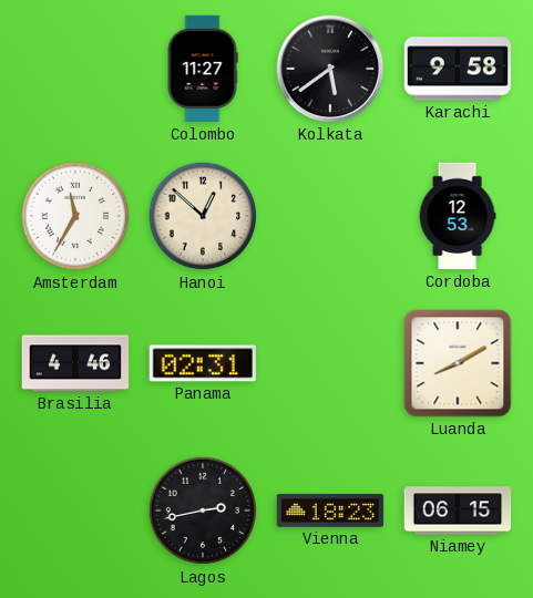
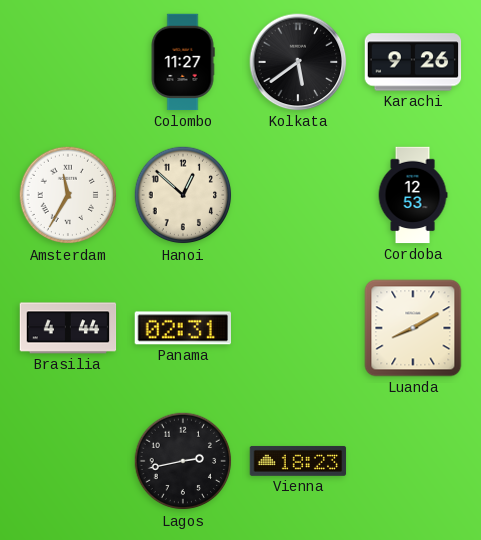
Karachi: 9:58 -> 9:26
Brasilia: 4:46 -> 4:44
Niamey: 06:15 -> none
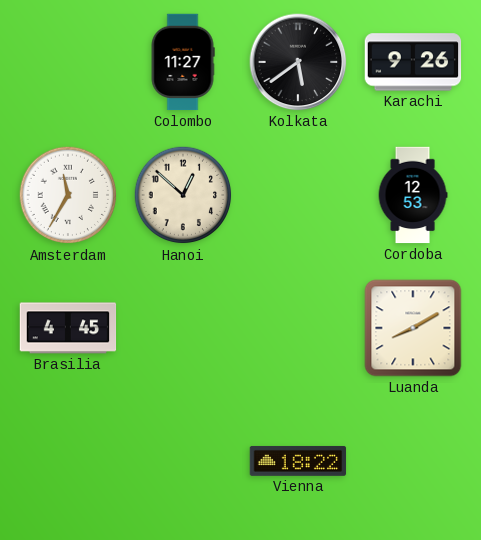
Brasilia: 4:44 -> 4:45
Panama: 02:31 -> none
Lagos: 2:43 -> none
Vienna: 18:23 -> 18:22
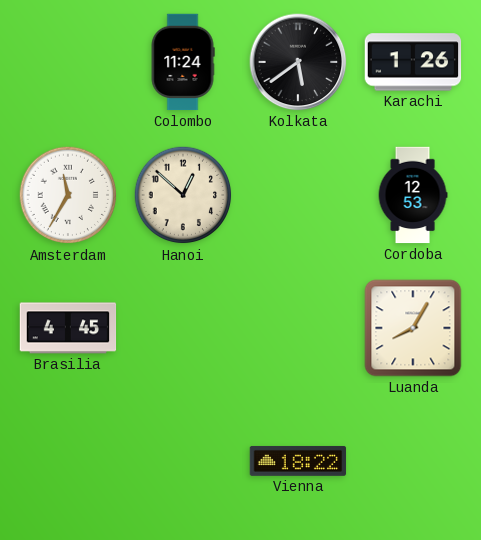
Colombo: 11:27 -> 11:24
Karachi: 9:26 -> 1:26
Luanda: 8:10 -> 8:05
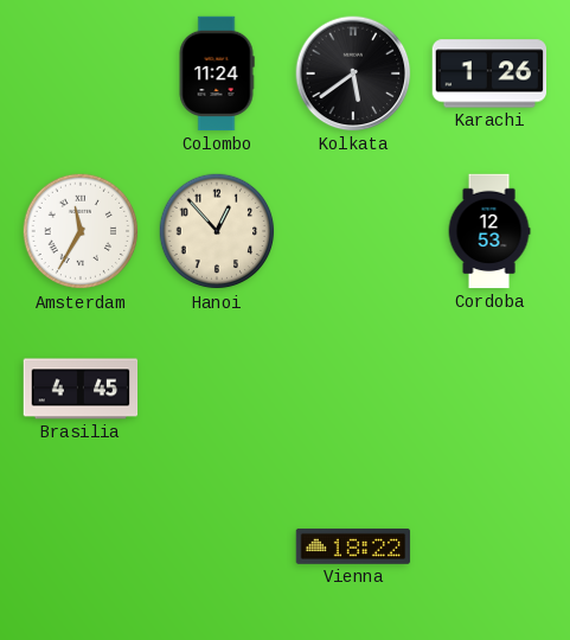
Hanoi: 12:52 -> 12:53
Luanda: 8:05 -> none
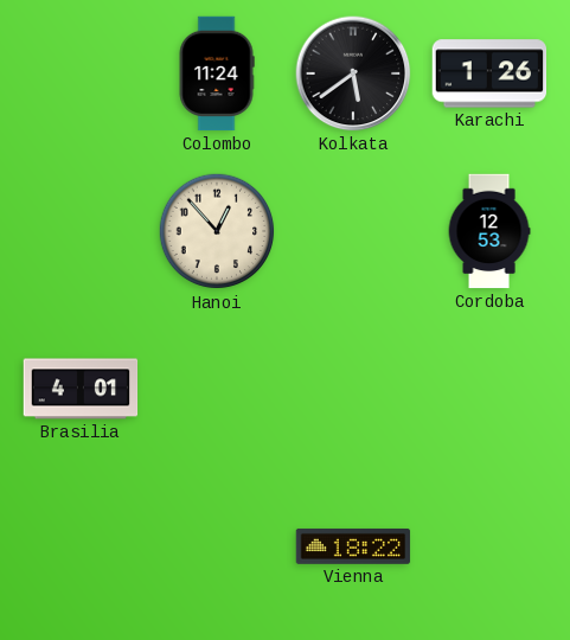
Amsterdam: 11:35 -> none
Brasilia: 4:45 -> 4:01
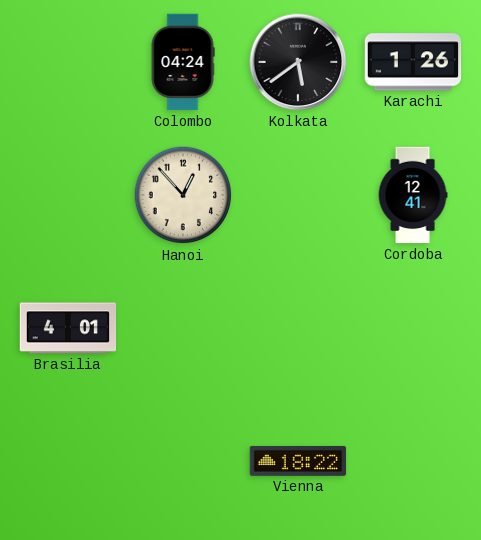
Colombo: 11:24 -> 04:24
Cordoba: 12:53 -> 12:41
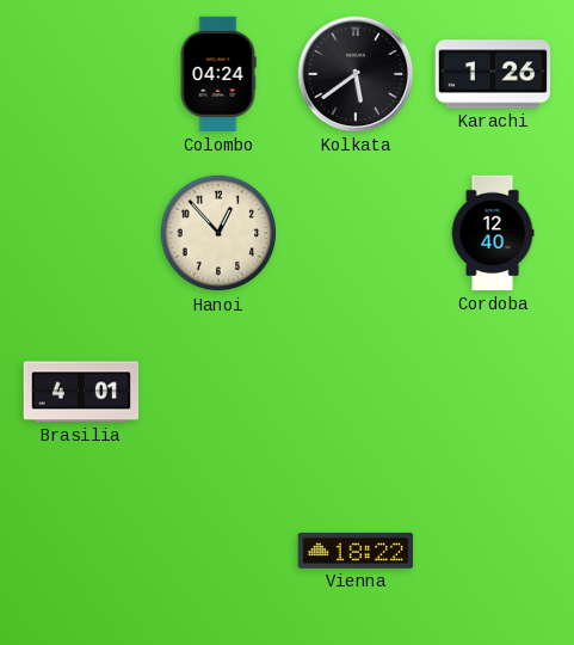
Cordoba: 12:41 -> 12:40
